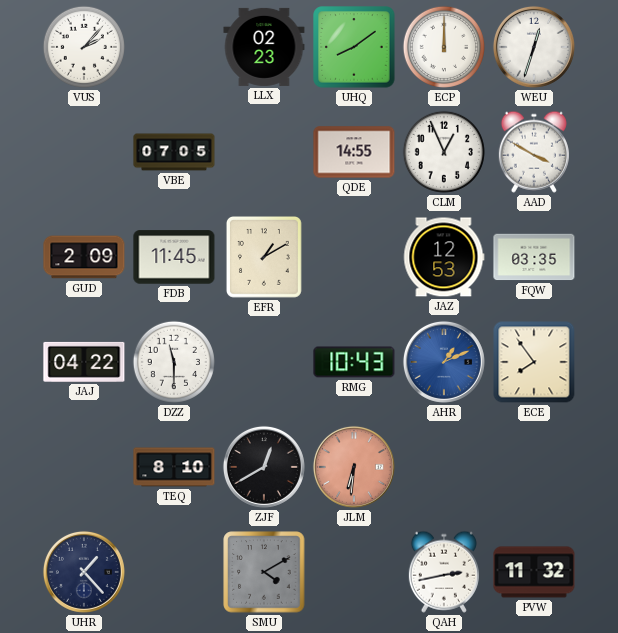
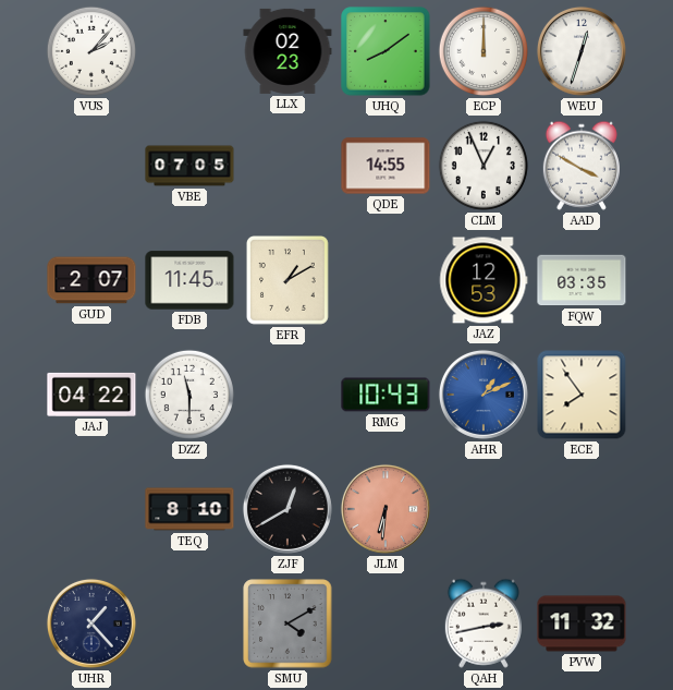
GUD: 2:09 -> 2:07
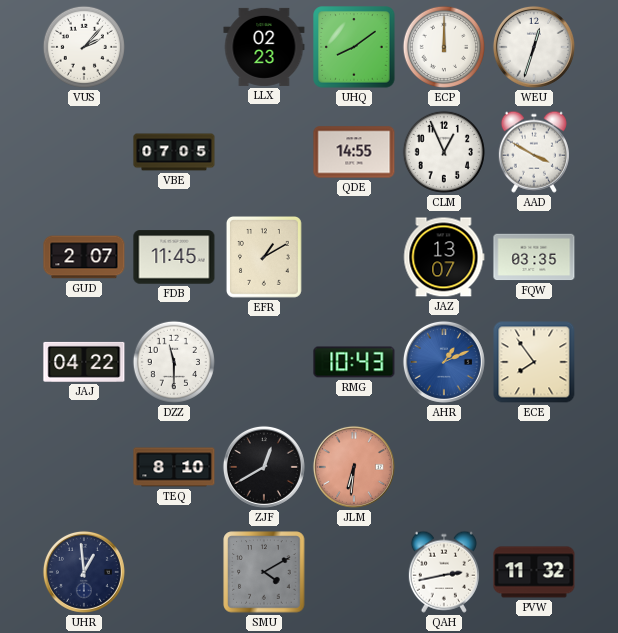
JAZ: 12:53 -> 13:07
UHR: 1:23 -> 12:59
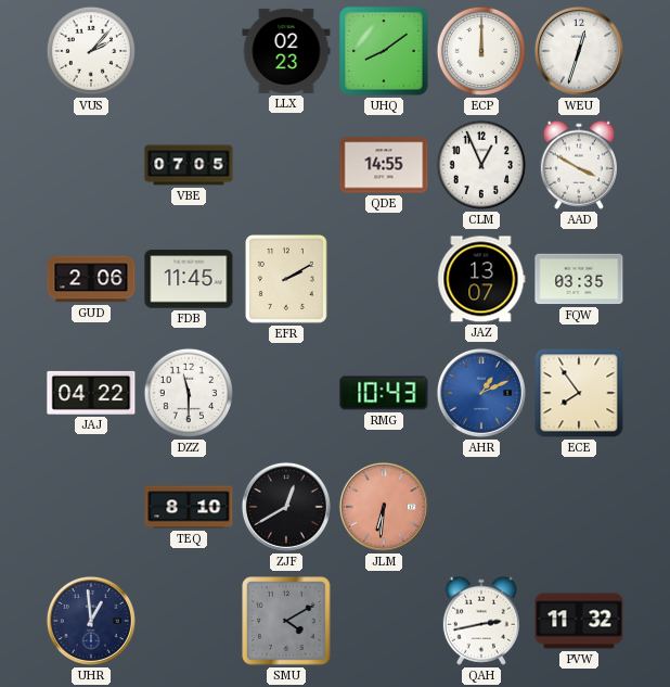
GUD: 2:07 -> 2:06
EFR: 1:10 -> 2:10
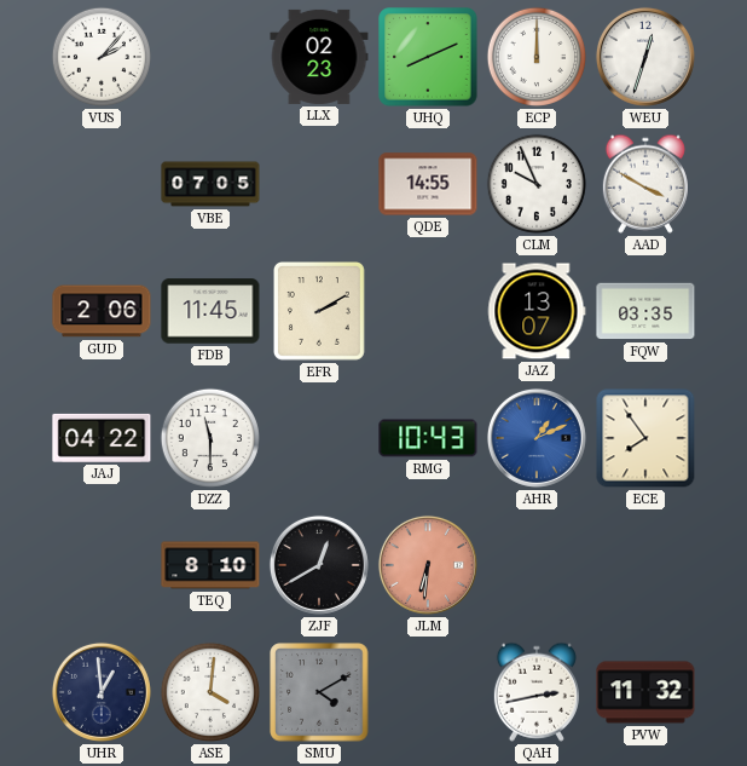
UHQ: 8:09 -> 8:11
CLM: 12:56 -> 9:56
ASE: none -> 4:01
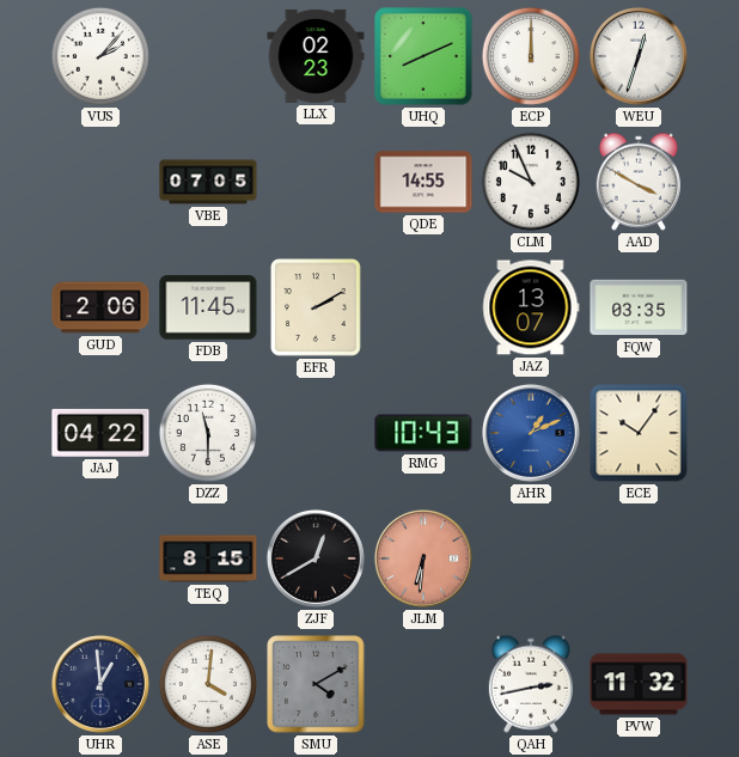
ECE: 7:54 -> 10:06
TEQ: 8:10 -> 8:15
